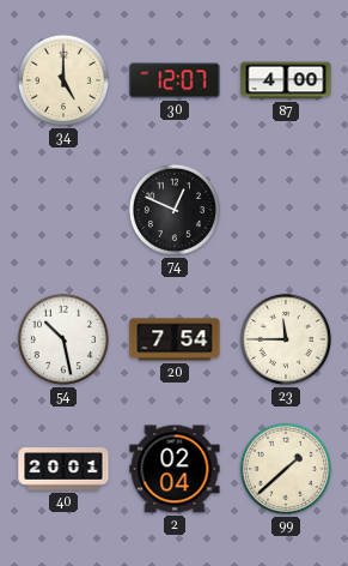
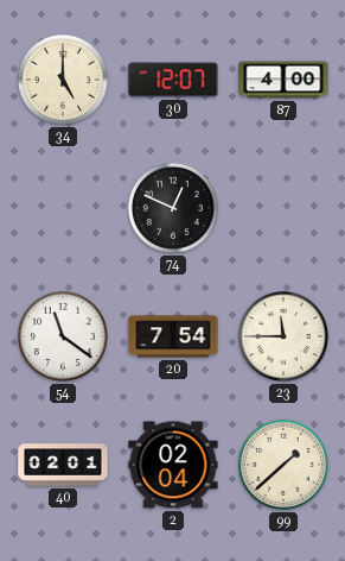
54: 10:28 -> 11:21
40: 20:01 -> 02:01
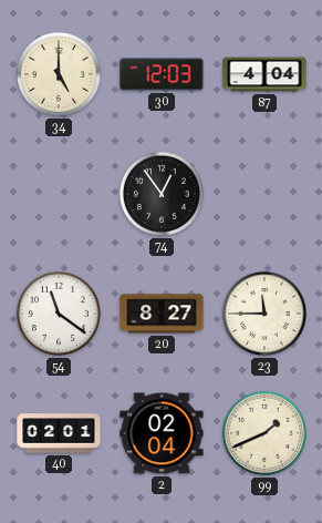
30: 12:07 -> 12:03
87: 4:00 -> 4:04
74: 12:49 -> 12:54
20: 7:54 -> 8:27
99: 1:38 -> 1:41
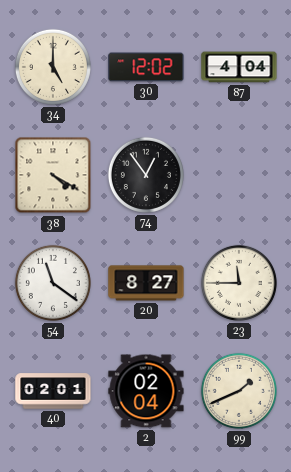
30: 12:03 -> 12:02
38: none -> 4:20
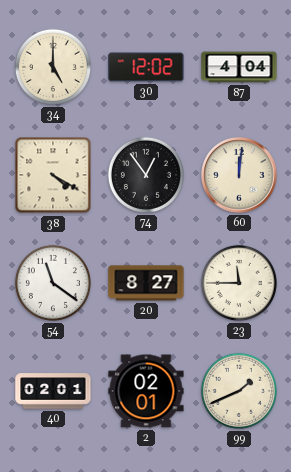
60: none -> 12:01
2: 02:04 -> 02:01
